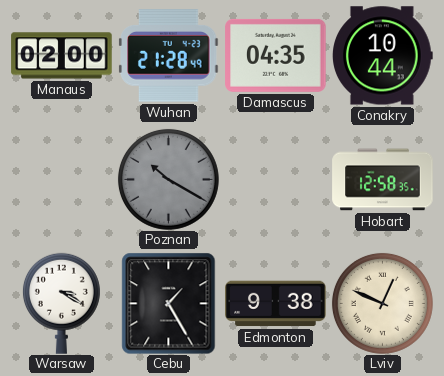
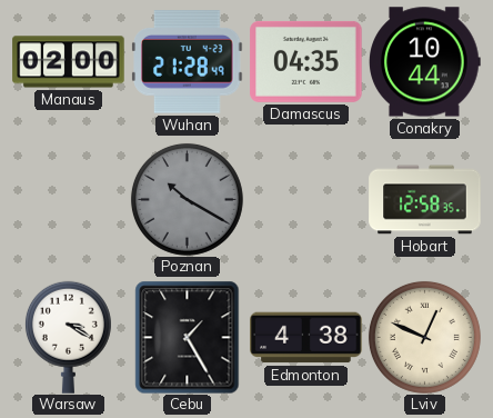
Edmonton: 9:38 -> 4:38
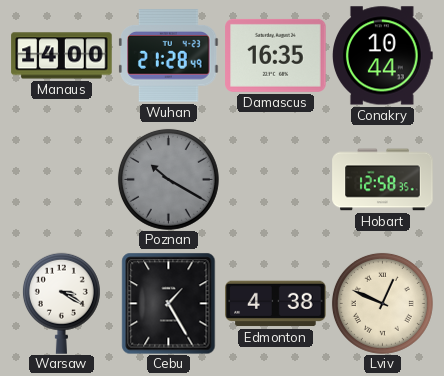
Manaus: 02:00 -> 14:00
Damascus: 04:35 -> 16:35
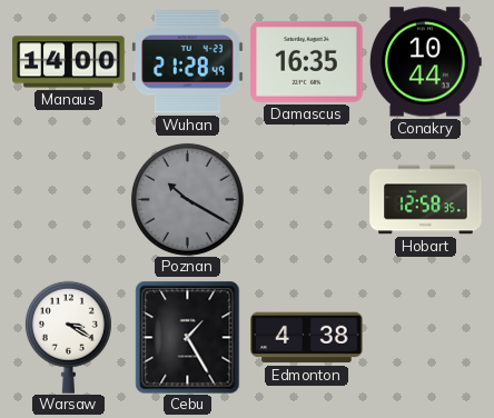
Lviv: 12:49 -> none
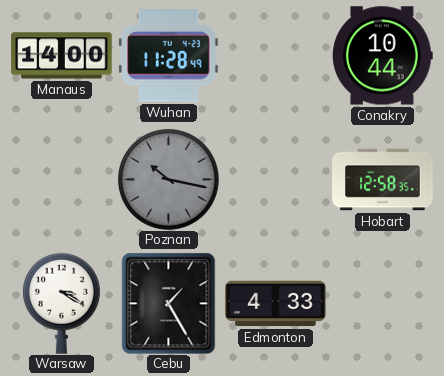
Wuhan: 21:28 -> 11:28
Damascus: 16:35 -> none
Poznan: 10:20 -> 10:17
Edmonton: 4:38 -> 4:33
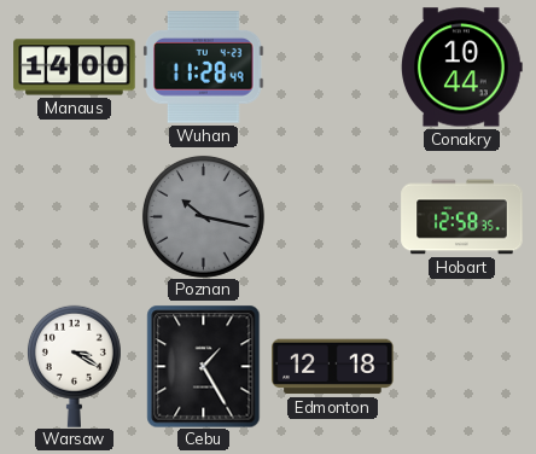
Edmonton: 4:33 -> 12:18
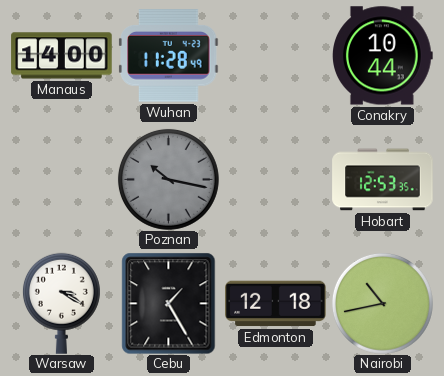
Hobart: 12:58 -> 12:53
Nairobi: none -> 10:43
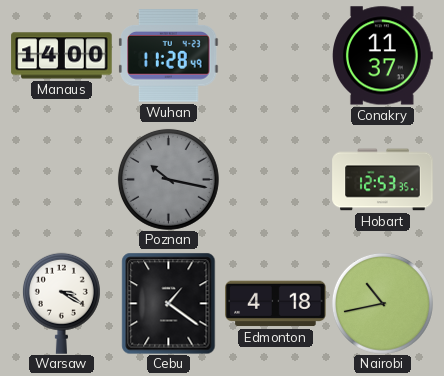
Conakry: 10:44 -> 11:37
Cebu: 1:25 -> 1:21
Edmonton: 12:18 -> 4:18
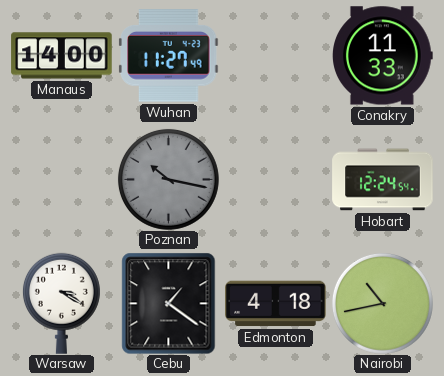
Wuhan: 11:28 -> 11:27
Conakry: 11:37 -> 11:33
Hobart: 12:53 -> 12:24
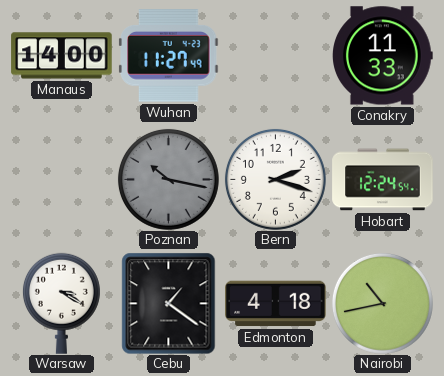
Bern: none -> 2:18
